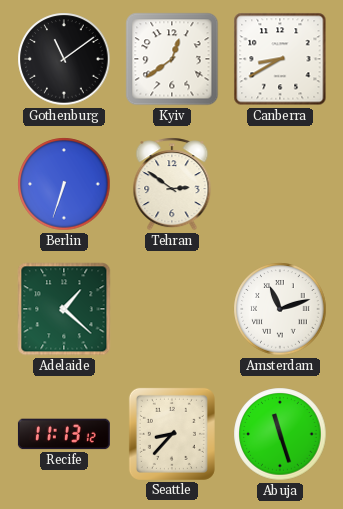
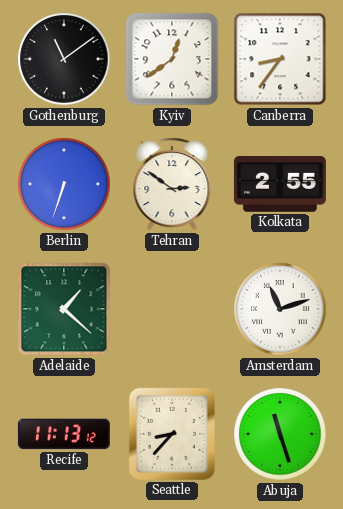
Canberra: 8:40 -> 8:36
Kolkata: none -> 2:55
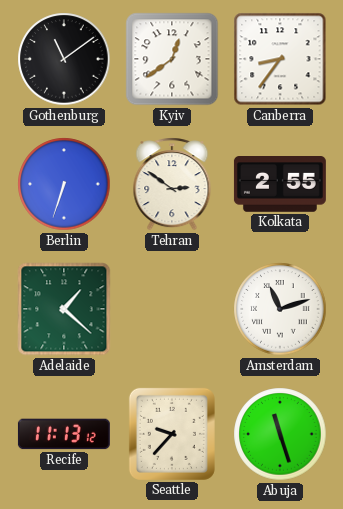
Seattle: 8:37 -> 9:37
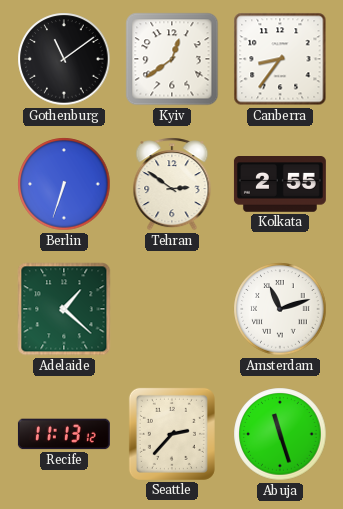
Seattle: 9:37 -> 2:37
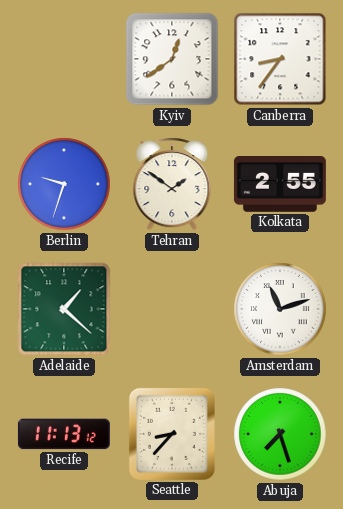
Gothenburg: 11:09 -> none
Berlin: 6:33 -> 9:33
Tehran: 2:51 -> 1:51
Seattle: 2:37 -> 8:37
Abuja: 11:27 -> 7:27
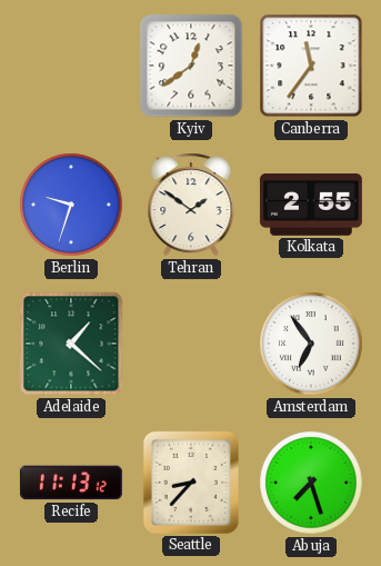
Canberra: 8:36 -> 11:36
Amsterdam: 11:12 -> 6:54
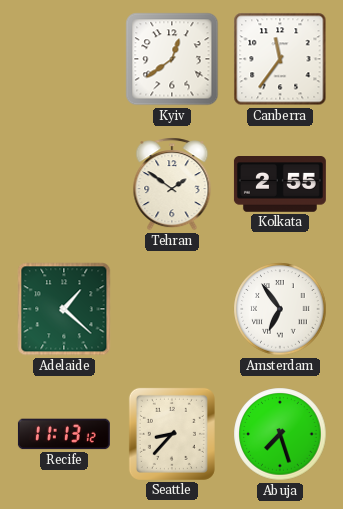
Berlin: 9:33 -> none
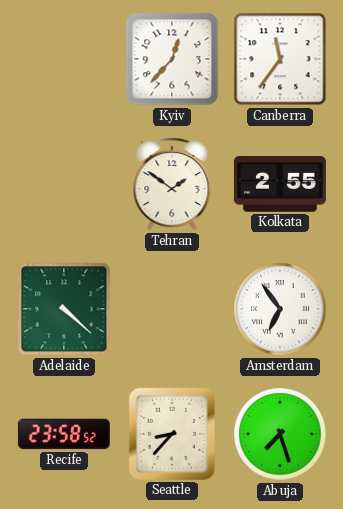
Kyiv: 12:39 -> 12:37
Adelaide: 1:22 -> 4:22
Recife: 11:13 -> 23:58
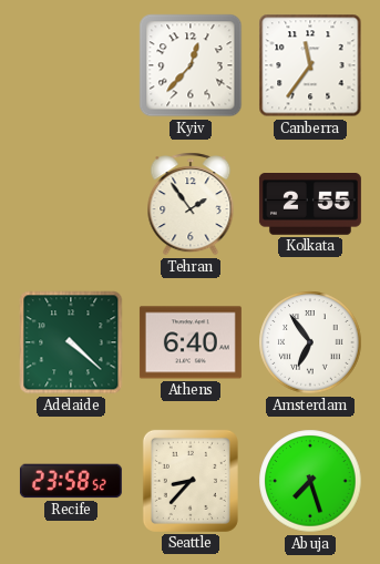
Tehran: 1:51 -> 1:54
Athens: none -> 6:40
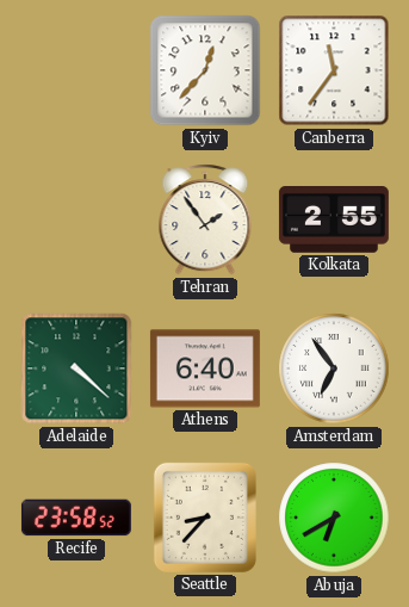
Abuja: 7:27 -> 6:40
